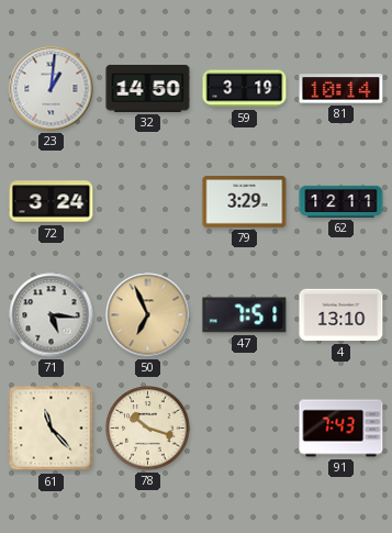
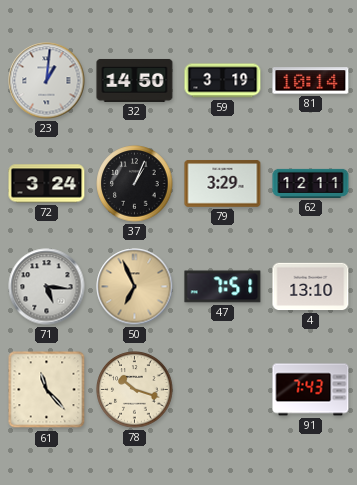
37: none -> 1:04
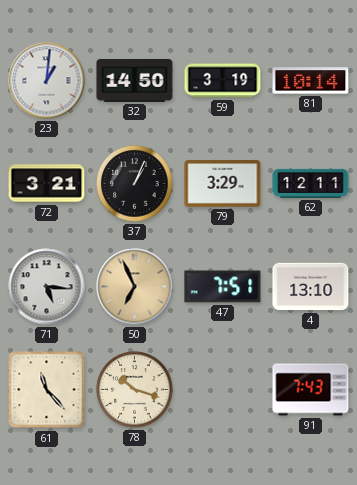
72: 3:24 -> 3:21
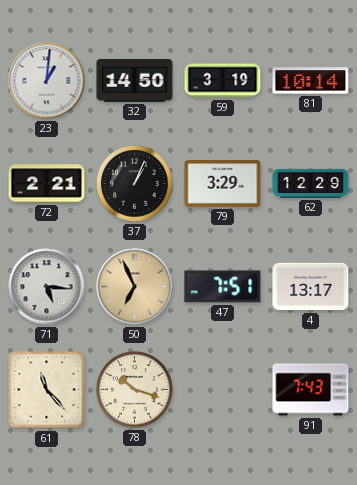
72: 3:21 -> 2:21
62: 12:11 -> 12:29
4: 13:10 -> 13:17
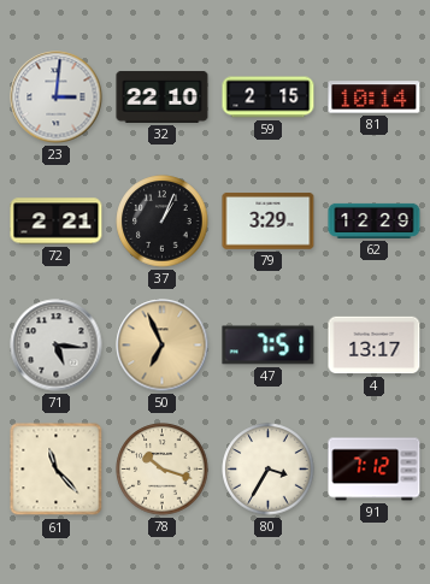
23: 1:01 -> 3:01
32: 14:50 -> 22:10
59: 3:19 -> 2:15
80: none -> 3:35
91: 7:43 -> 7:12
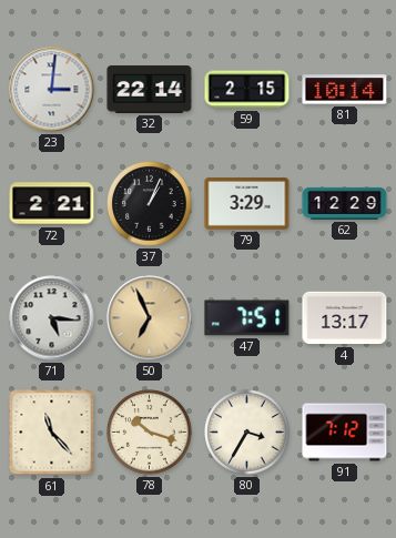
32: 22:10 -> 22:14
